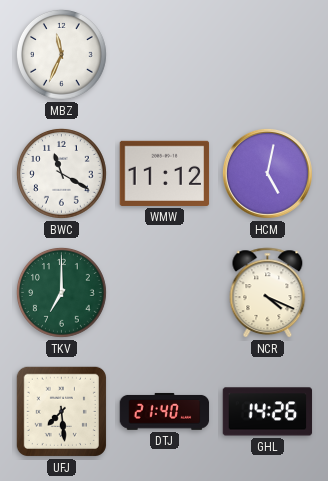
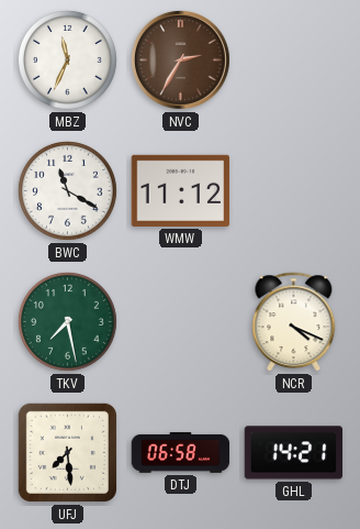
NVC: none -> 2:35
HCM: 5:02 -> none
TKV: 7:00 -> 7:28
DTJ: 21:40 -> 06:58
GHL: 14:26 -> 14:21
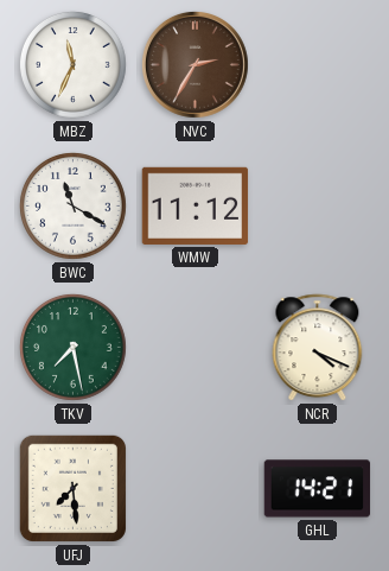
DTJ: 06:58 -> none
